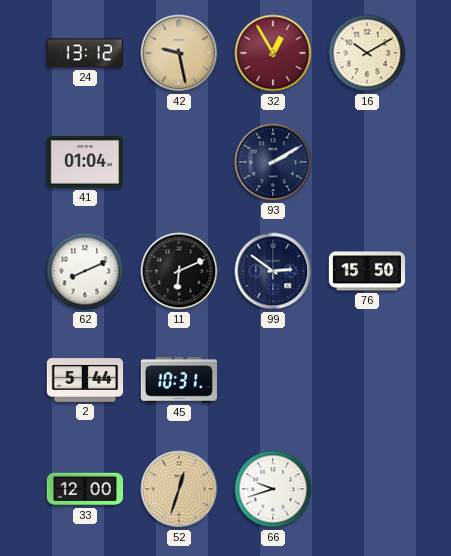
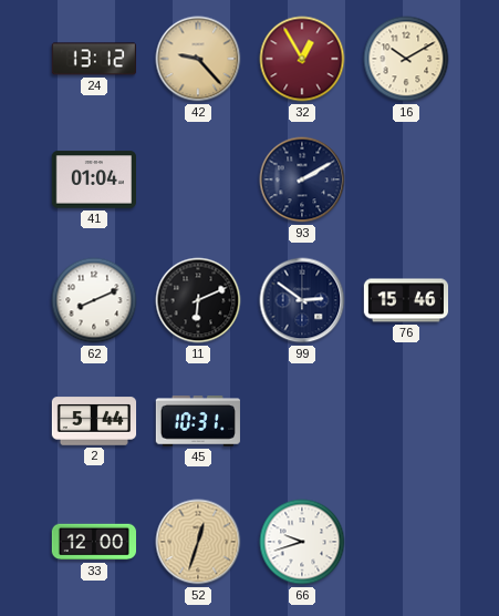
42: 9:28 -> 9:23
76: 15:50 -> 15:46
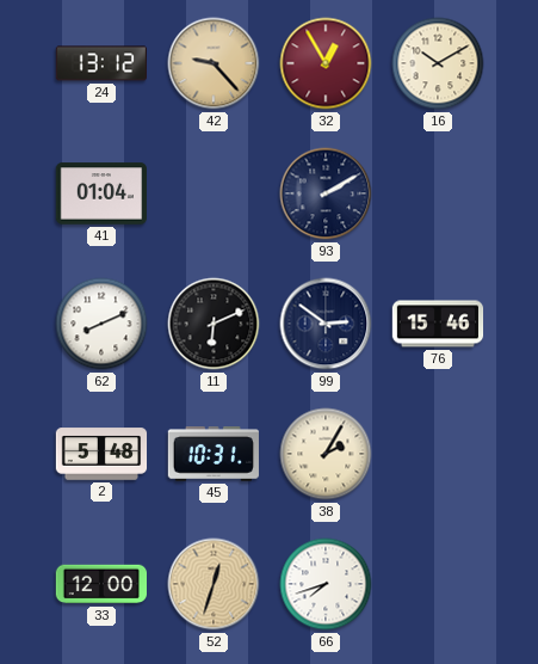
2: 5:44 -> 5:48
38: none -> 2:05
66: 9:42 -> 7:42
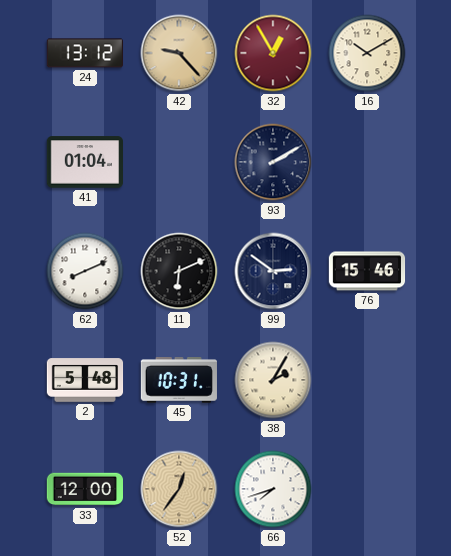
52: 12:33 -> 12:36
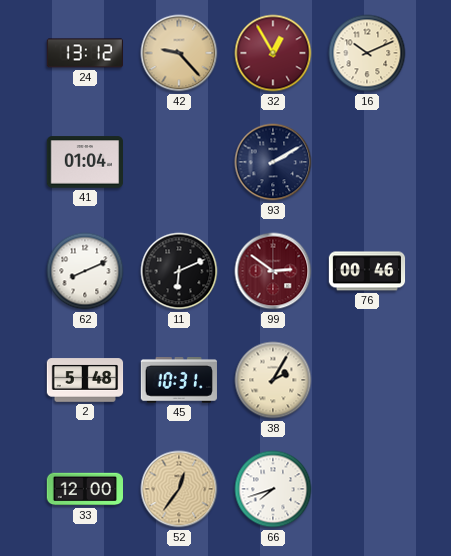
16: 10:10 -> 10:11
99 dial: navy -> burgundy
76: 15:46 -> 00:46
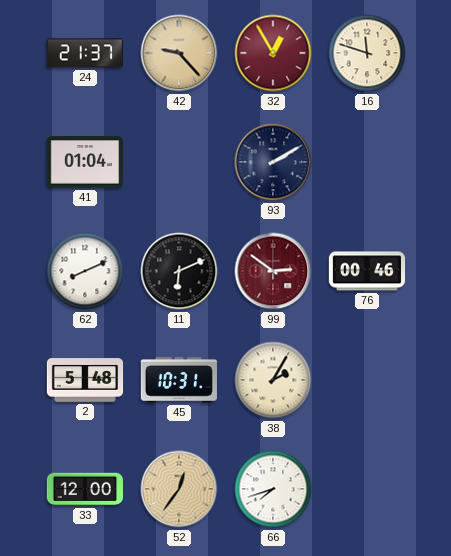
24: 13:12 -> 21:37
16: 10:11 -> 11:48
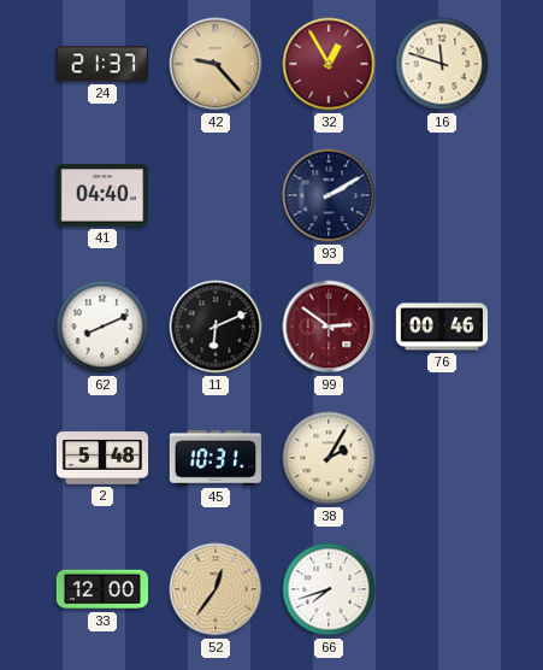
41: 01:04 -> 04:40
